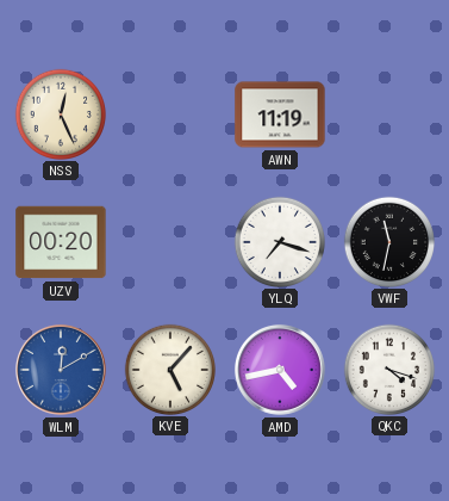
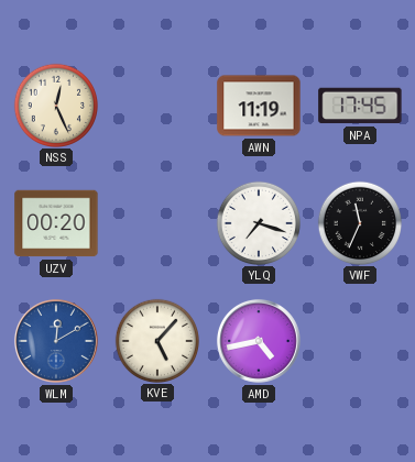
NPA: none -> 17:45
VWF: 11:32 -> 11:34
QKC: 4:18 -> none
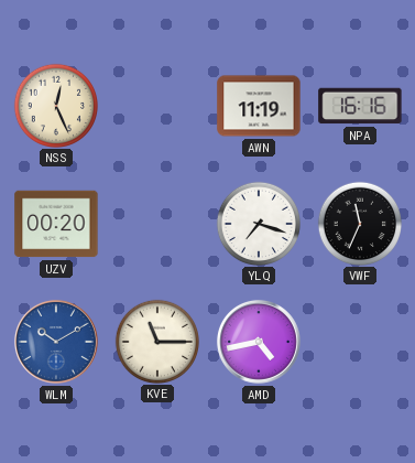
NPA: 17:45 -> 16:16
WLM: 12:10 -> 10:10
KVE: 5:07 -> 11:15
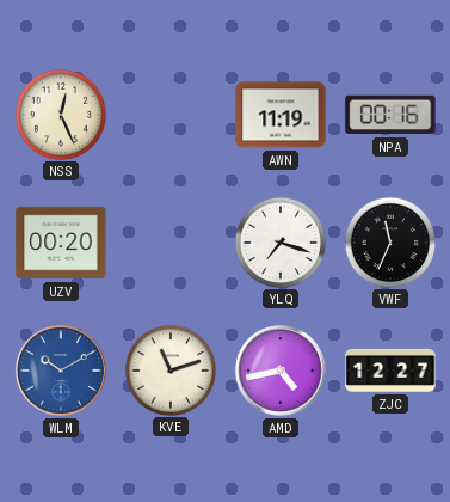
NPA: 16:16 -> 00:16
KVE: 11:15 -> 11:12
ZJC: none -> 12:27
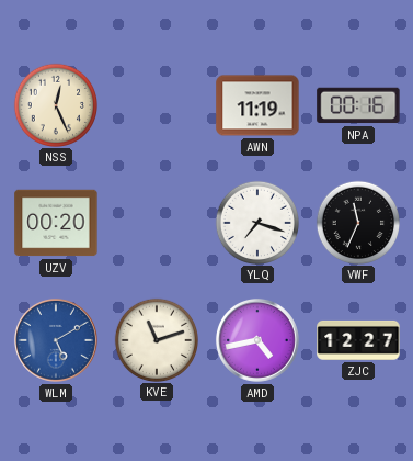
WLM: 10:10 -> 5:10
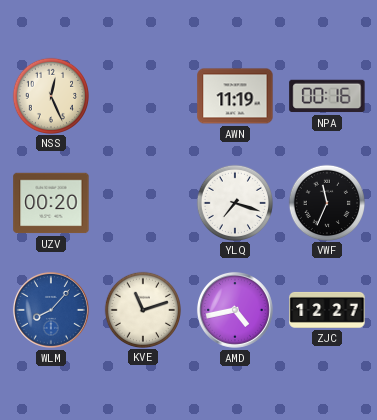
WLM: 5:10 -> 8:07
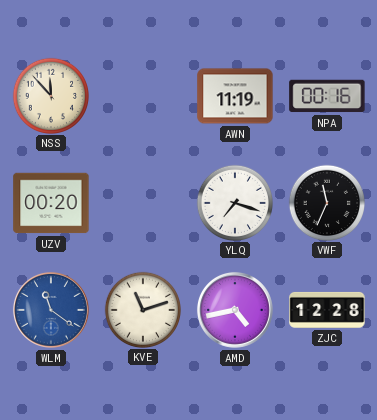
NSS: 12:26 -> 11:53
WLM: 8:07 -> 11:21
ZJC: 12:27 -> 12:28
